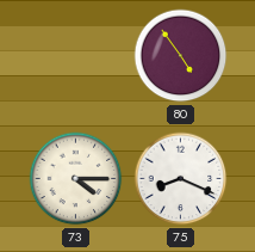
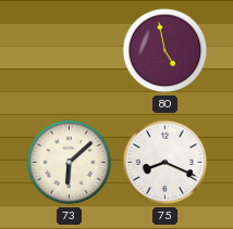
80: 4:54 -> 4:58
73: 4:15 -> 6:08
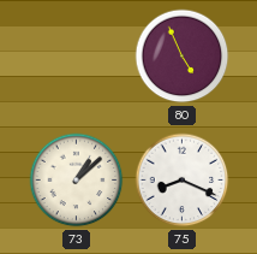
80: 4:58 -> 4:56
73: 6:08 -> 1:08
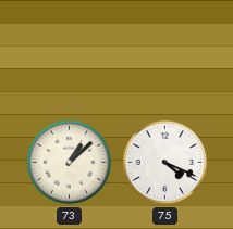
80: 4:56 -> none
75: 8:19 -> 4:19
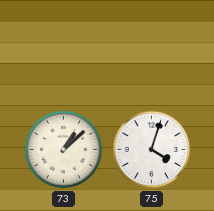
75: 4:19 -> 4:03
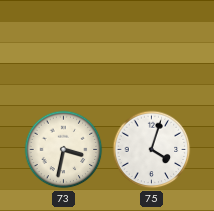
73: 1:08 -> 3:32
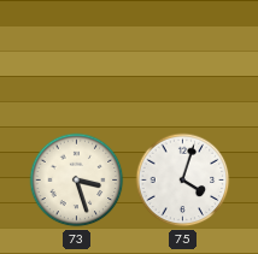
73: 3:32 -> 3:27
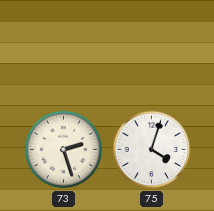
73: 3:27 -> 2:27
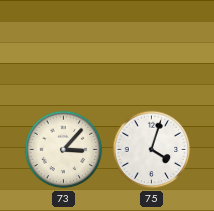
73: 2:27 -> 3:07
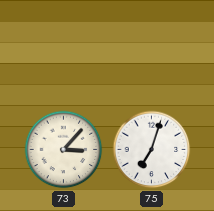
75: 4:03 -> 7:03
